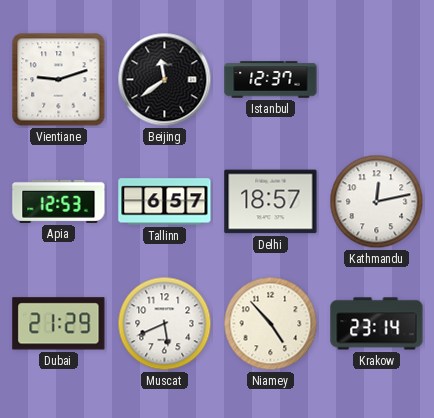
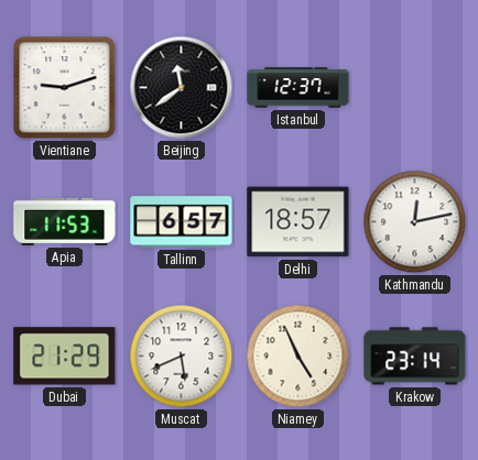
Apia: 12:53 -> 11:53
Niamey: 4:53 -> 4:56
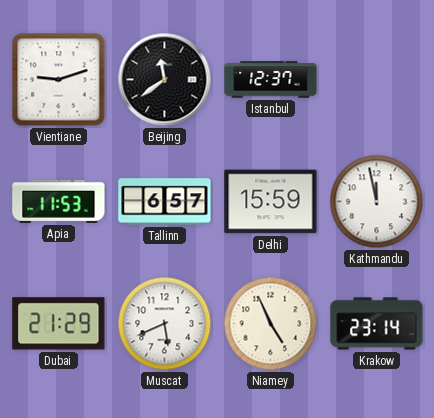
Delhi: 18:57 -> 15:59
Kathmandu: 12:13 -> 11:58
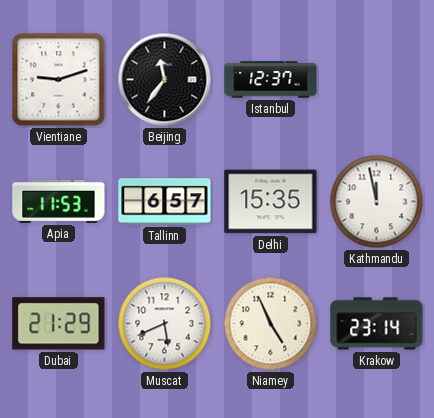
Beijing: 11:39 -> 11:36
Delhi: 15:59 -> 15:35
